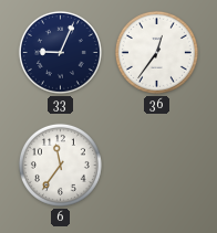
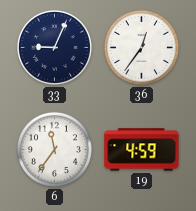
19: none -> 4:59
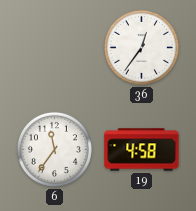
33: 9:04 -> none
19: 4:59 -> 4:58
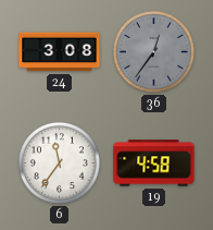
24: none -> 3:08
36 dial: white -> grey
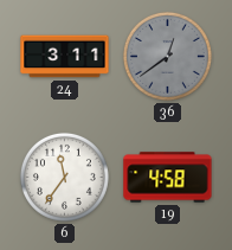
24: 3:08 -> 3:11
36: 12:36 -> 12:39
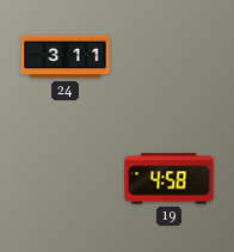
36: 12:39 -> none
6: 11:36 -> none
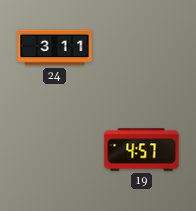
19: 4:58 -> 4:57
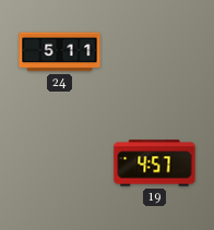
24: 3:11 -> 5:11
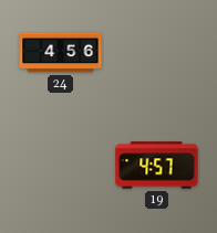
24: 5:11 -> 4:56
